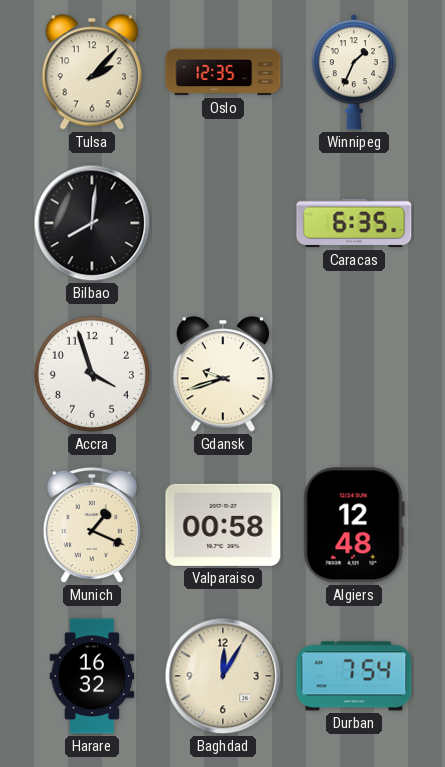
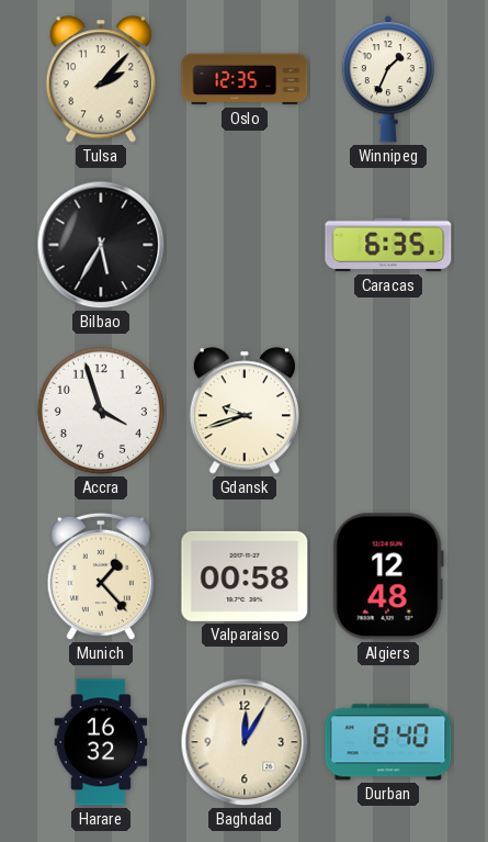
Bilbao: 8:01 -> 5:35
Munich: 1:19 -> 1:23
Durban: 7:54 -> 8:40
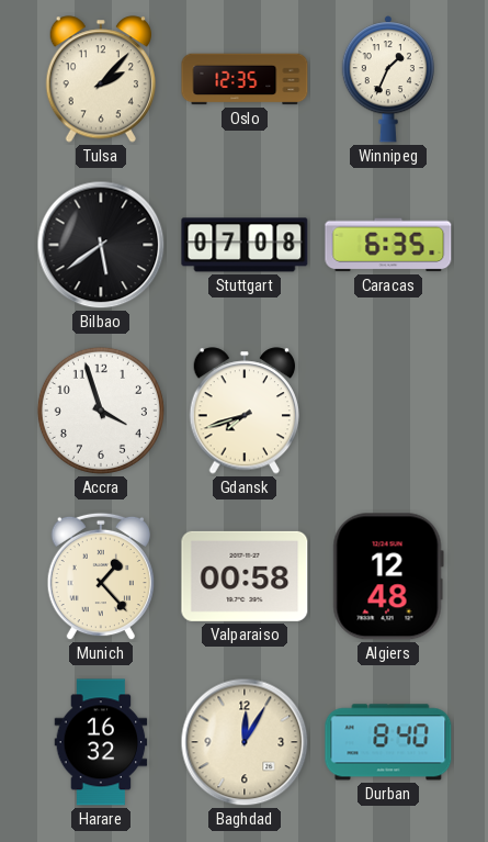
Bilbao: 5:35 -> 5:39
Stuttgart: none -> 07:08
Gdansk: 9:42 -> 7:42
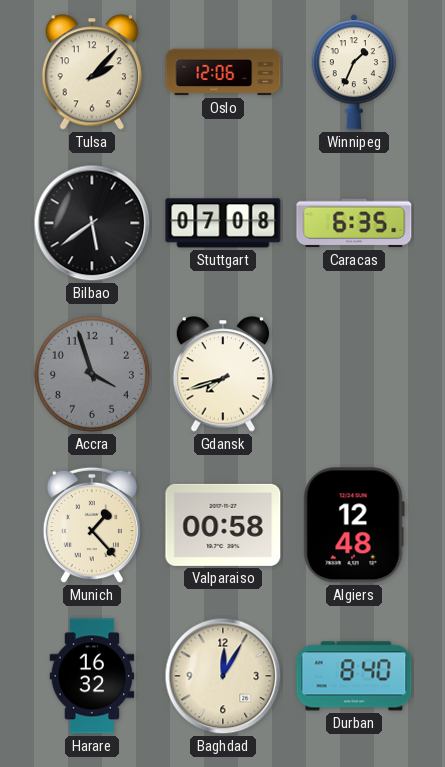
Oslo: 12:35 -> 12:06
Accra dial: white -> grey
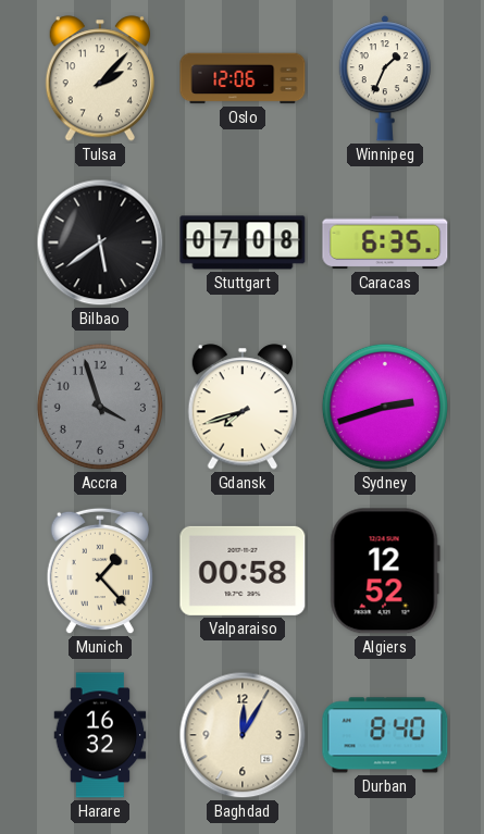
Sydney: none -> 2:42
Algiers: 12:48 -> 12:52
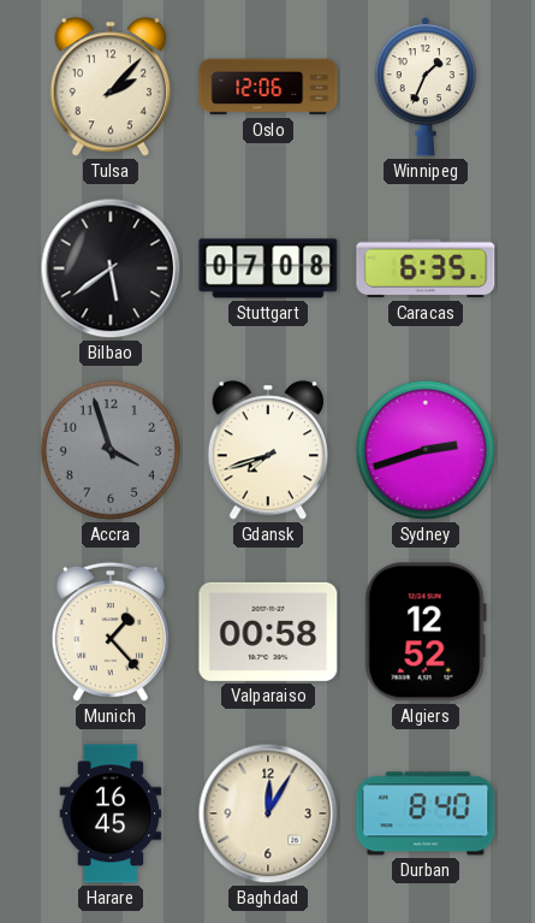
Harare: 16:32 -> 16:45
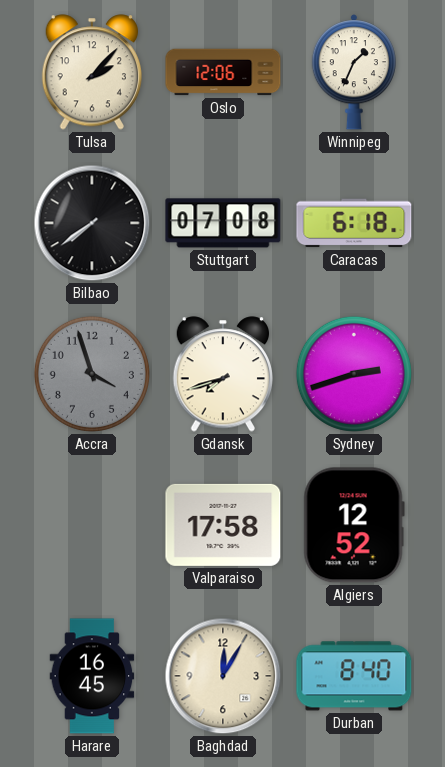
Bilbao: 5:39 -> 7:39
Caracas: 6:35 -> 6:18
Munich: 1:23 -> none
Valparaiso: 00:58 -> 17:58
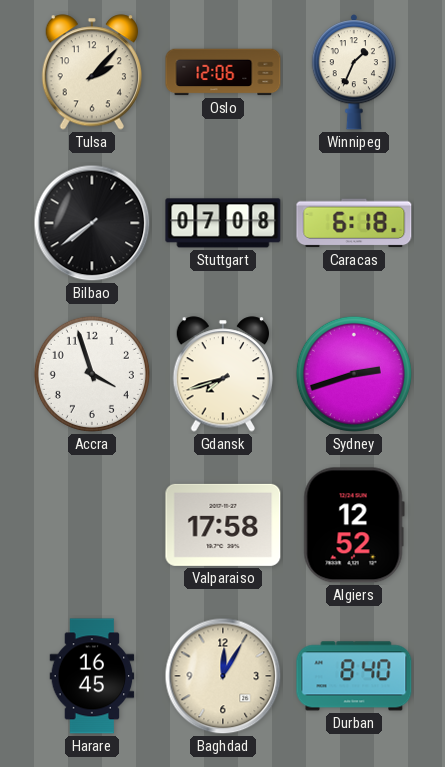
Accra dial: grey -> white
